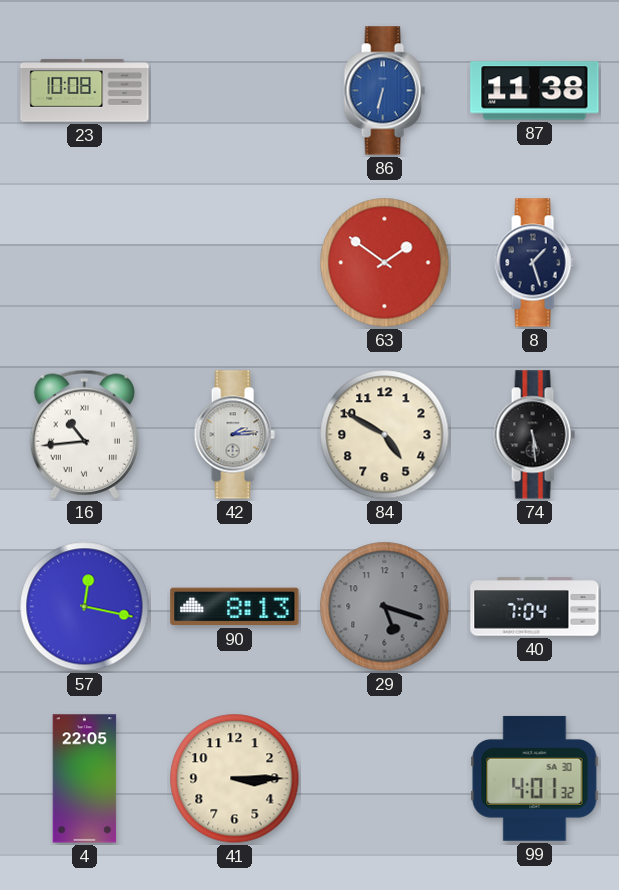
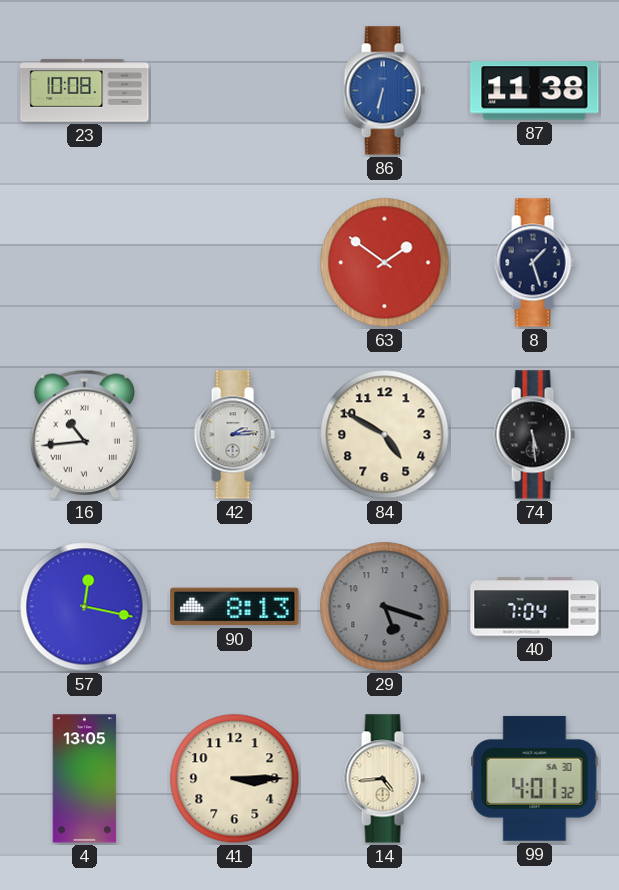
4: 22:05 -> 13:05
14: none -> 4:44
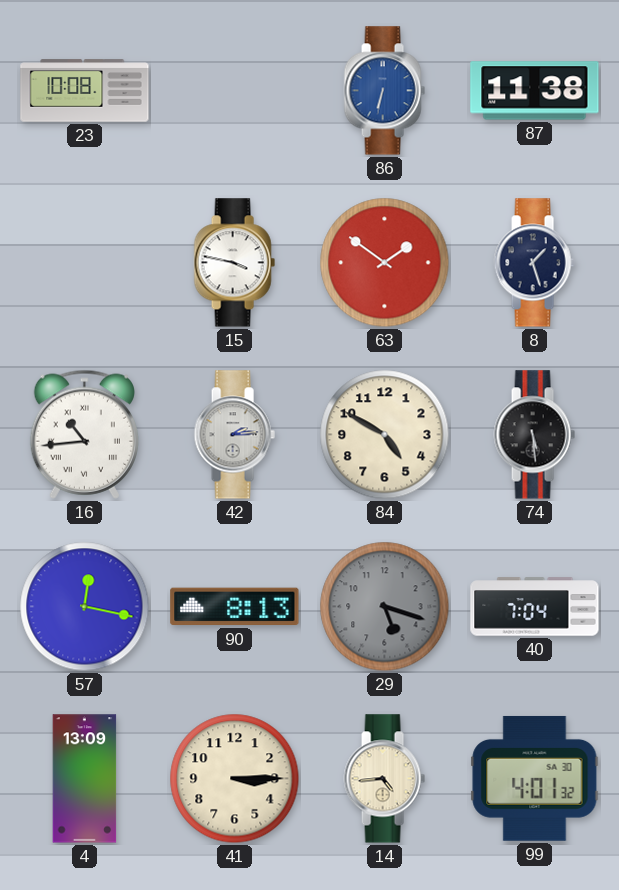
15: none -> 3:47
4: 13:05 -> 13:09
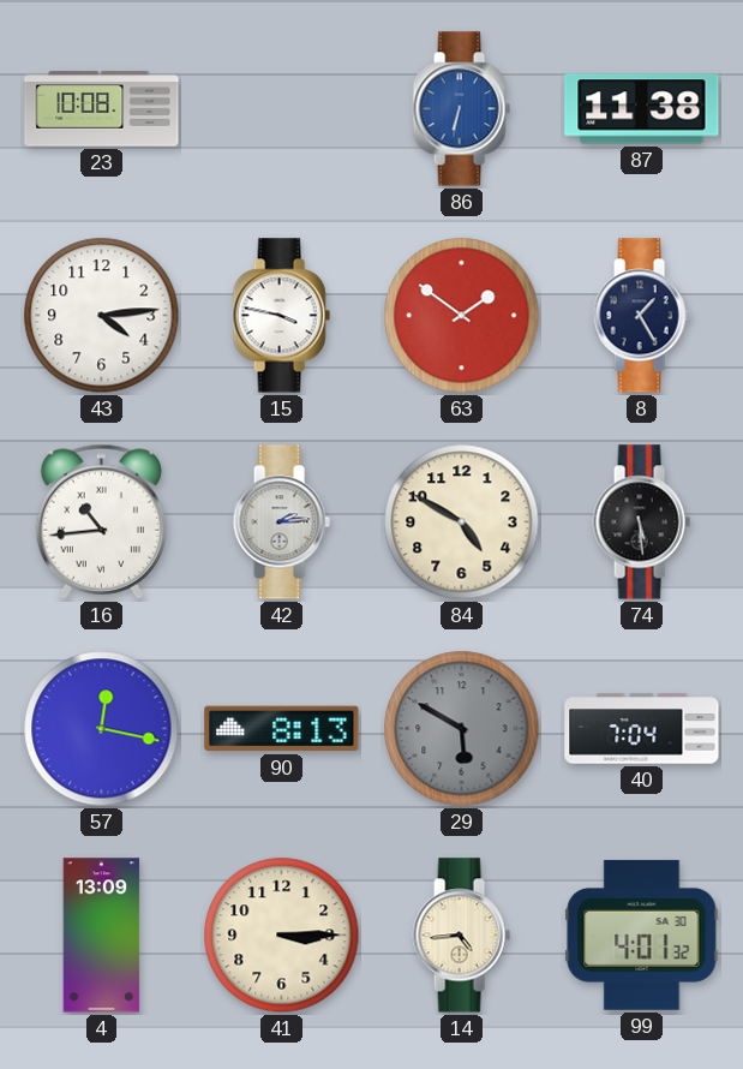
43: none -> 4:14
8: 1:27 -> 1:25
29: 5:18 -> 5:50
